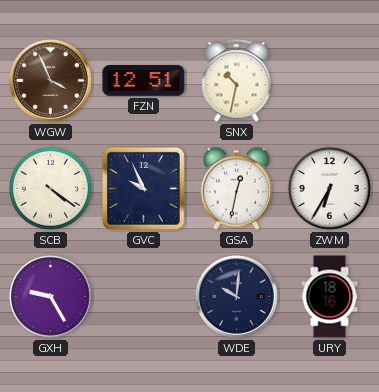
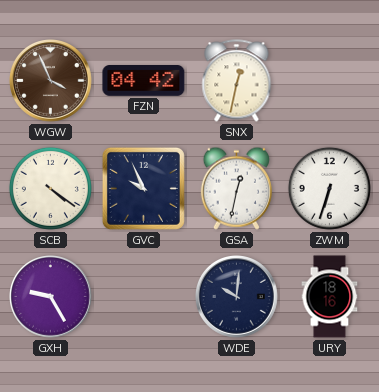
FZN: 12:51 -> 04:42
SNX: 10:32 -> 12:32
ZWM: 6:35 -> 6:33
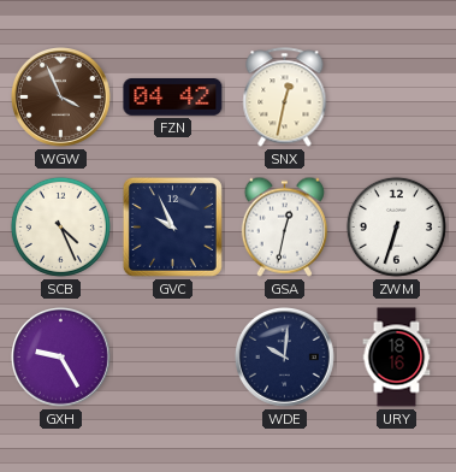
SCB: 4:21 -> 4:26
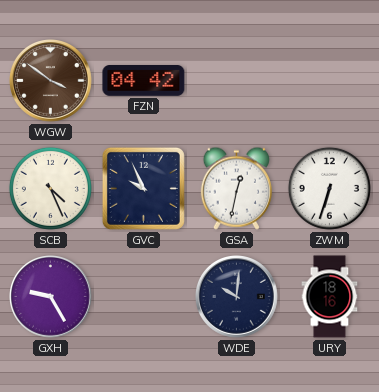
WGW: 3:56 -> 3:51
SNX: 12:32 -> none
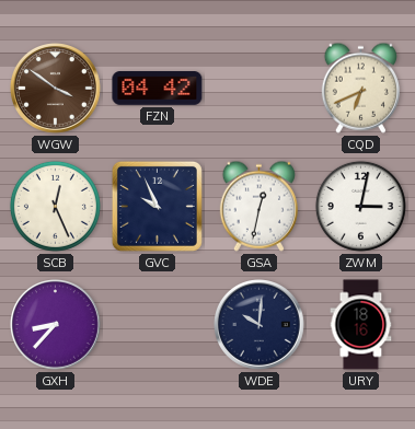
CQD: none -> 6:41
SCB: 4:26 -> 12:26
ZWM: 6:33 -> 3:02
GXH: 9:25 -> 8:37
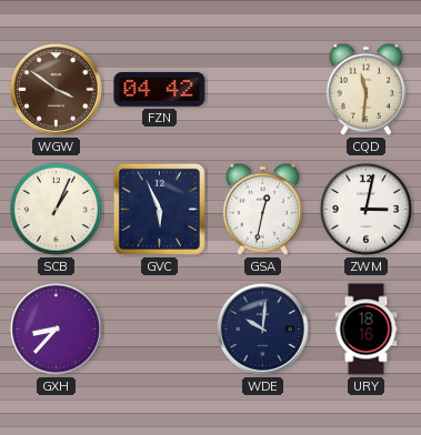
CQD: 6:41 -> 11:31
SCB: 12:26 -> 1:04
GVC: 9:56 -> 5:56
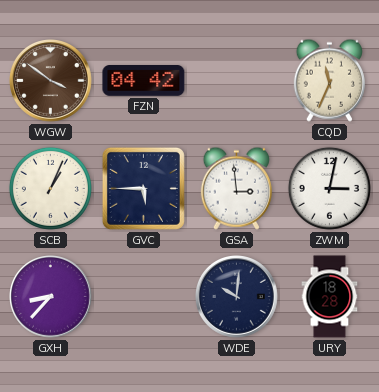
CQD: 11:31 -> 11:34
GVC: 5:56 -> 5:45
GSA: 12:32 -> 2:59
URY: 18:16 -> 18:28
